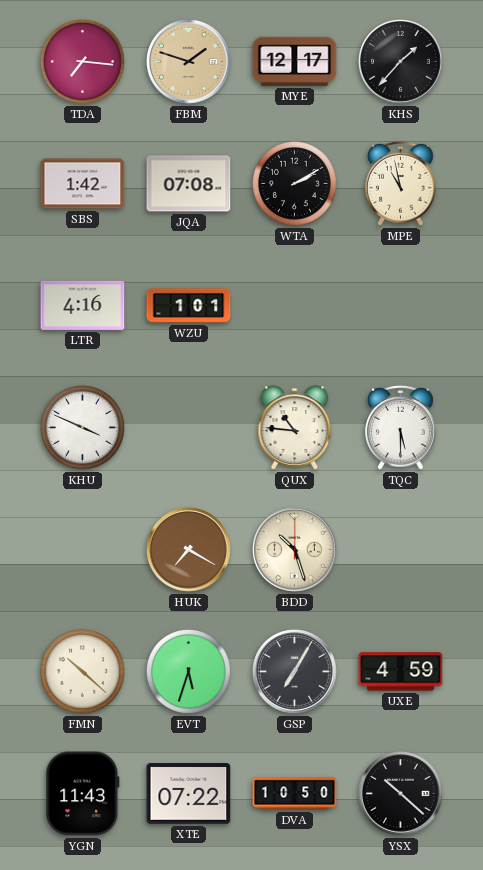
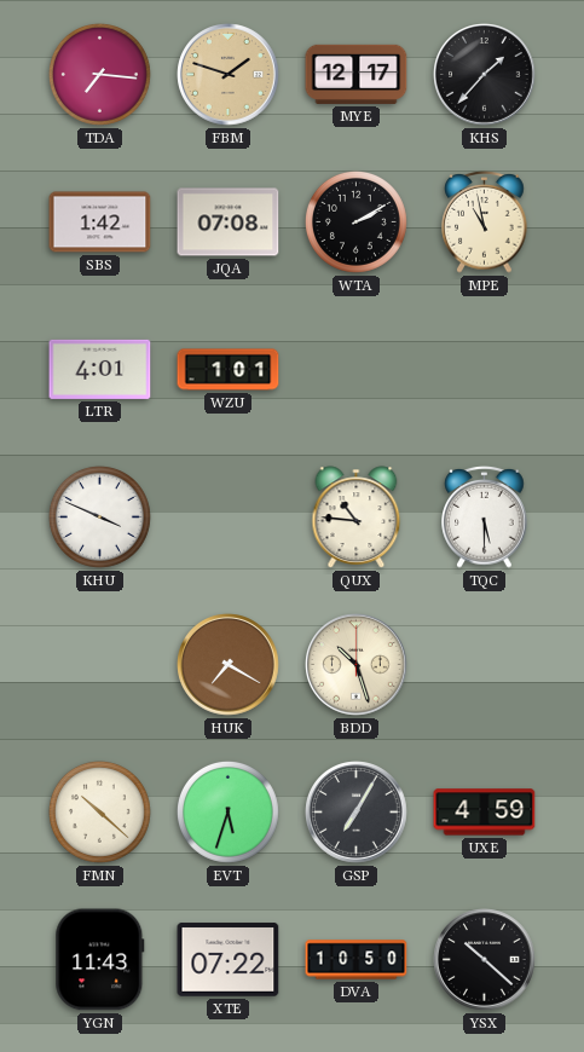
LTR: 4:16 -> 4:01
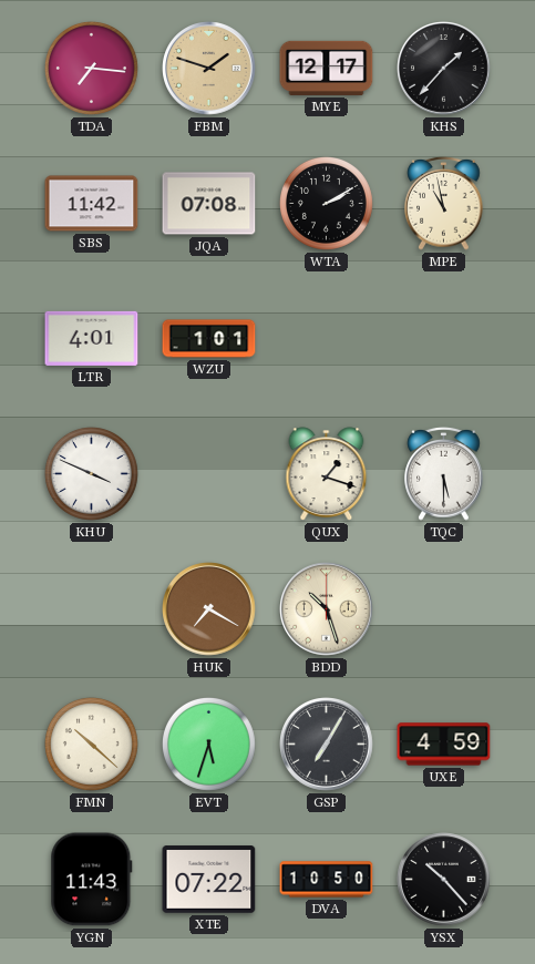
SBS: 1:42 -> 11:42
QUX: 10:46 -> 1:18
YSX: 10:22 -> 10:23
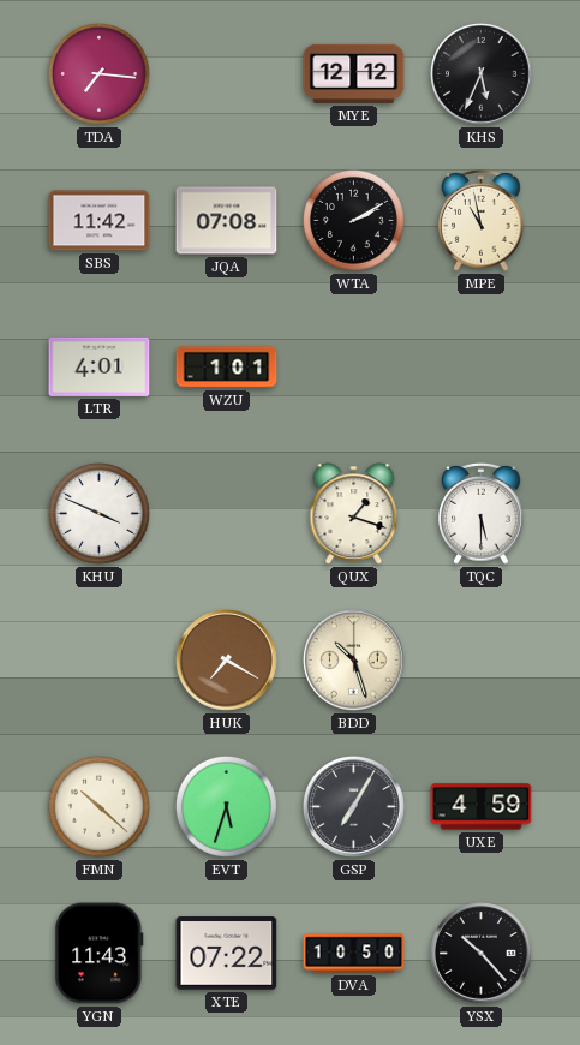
FBM: 1:48 -> none
MYE: 12:17 -> 12:12
KHS: 1:37 -> 5:34
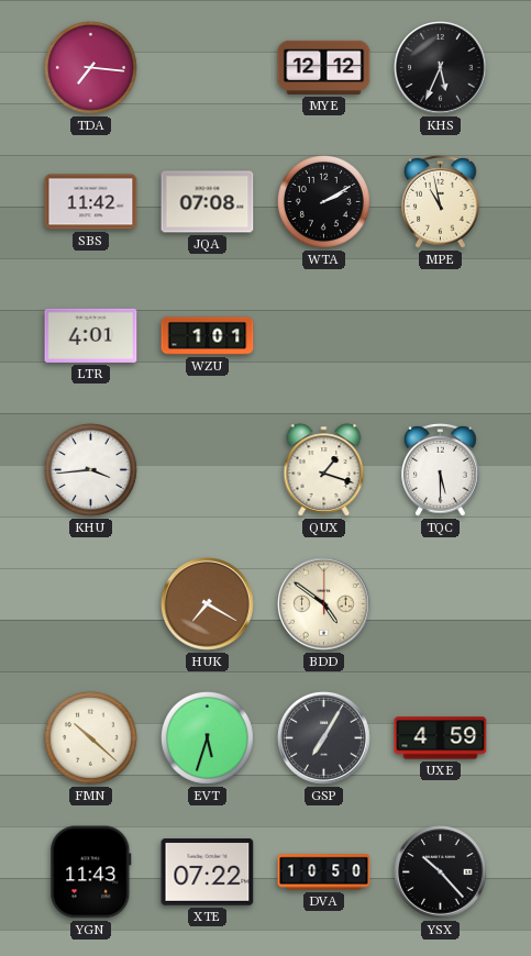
KHU: 3:49 -> 3:44
BDD: 10:27 -> 4:51
